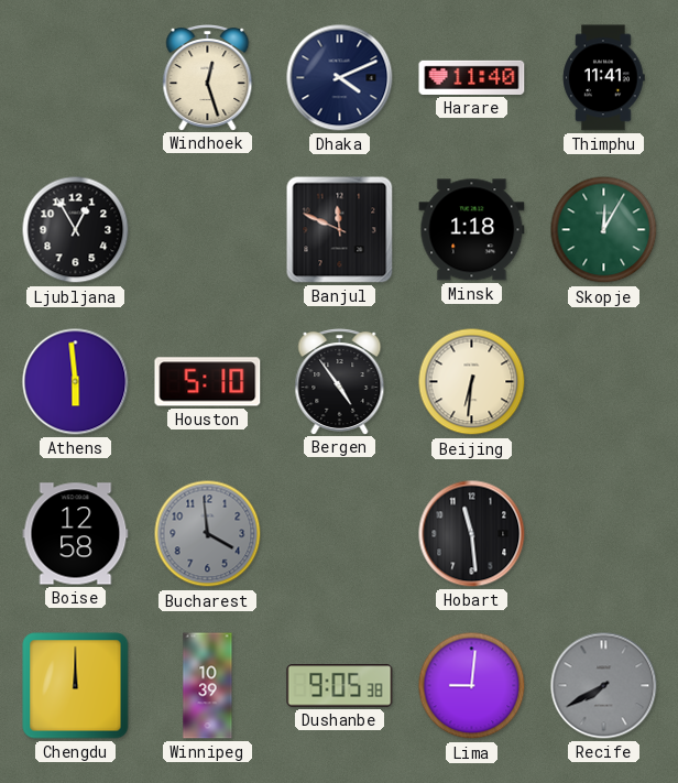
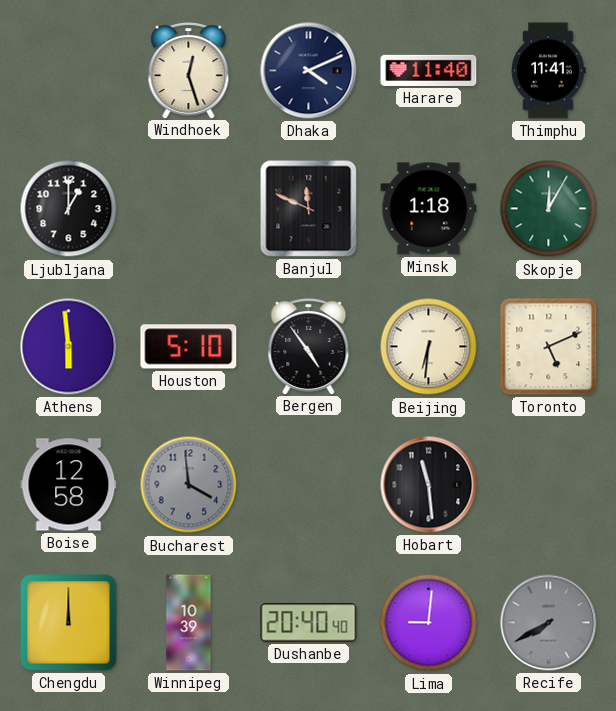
Ljubljana: 12:55 -> 1:00
Toronto: none -> 5:11
Dushanbe: 9:05 -> 20:40
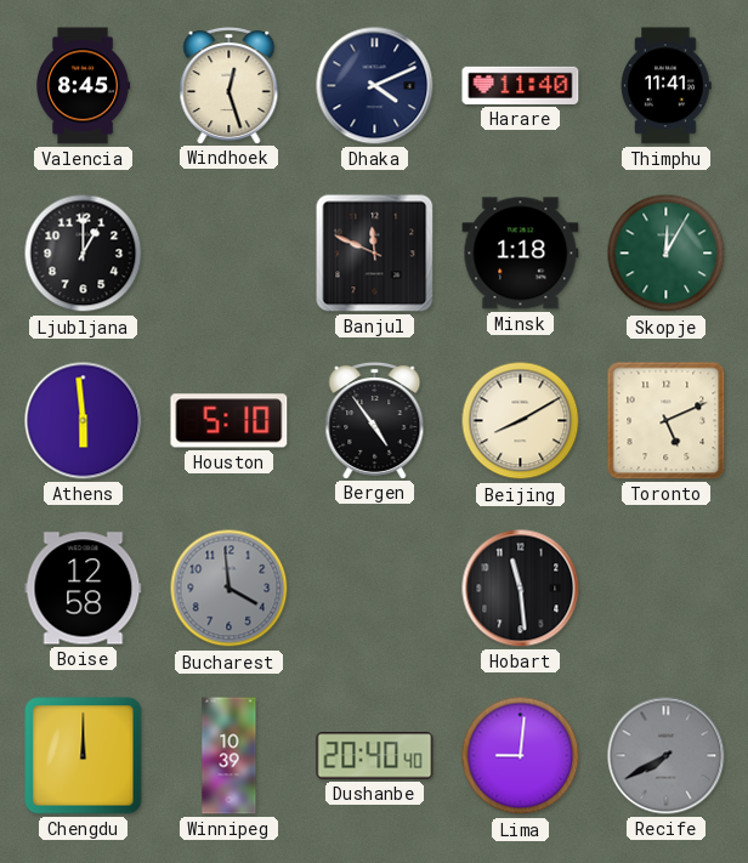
Valencia: none -> 8:45
Beijing: 6:31 -> 8:10
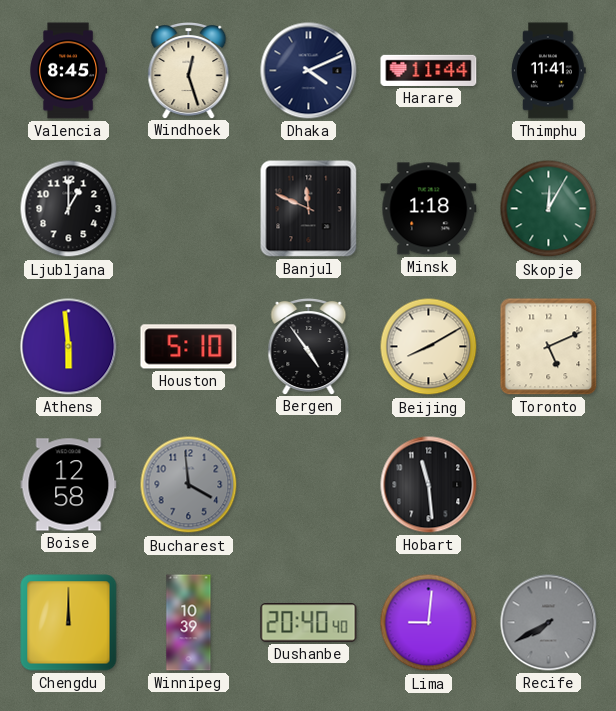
Harare: 11:40 -> 11:44
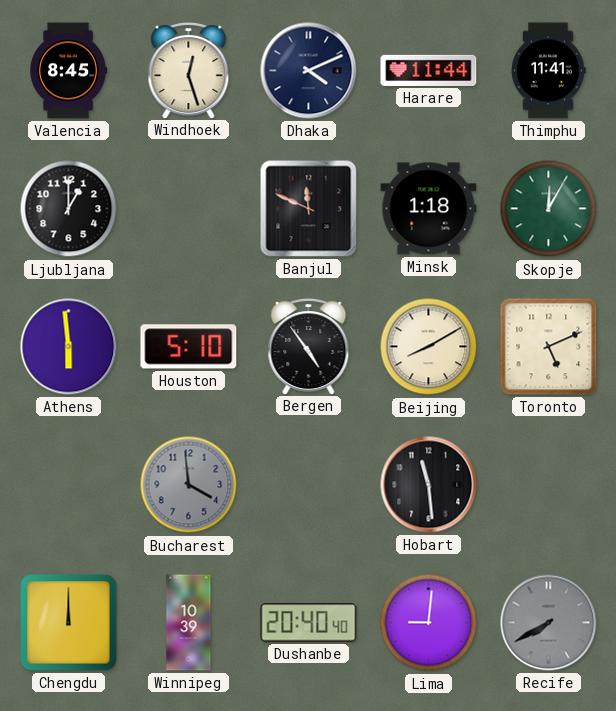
Boise: 12:58 -> none
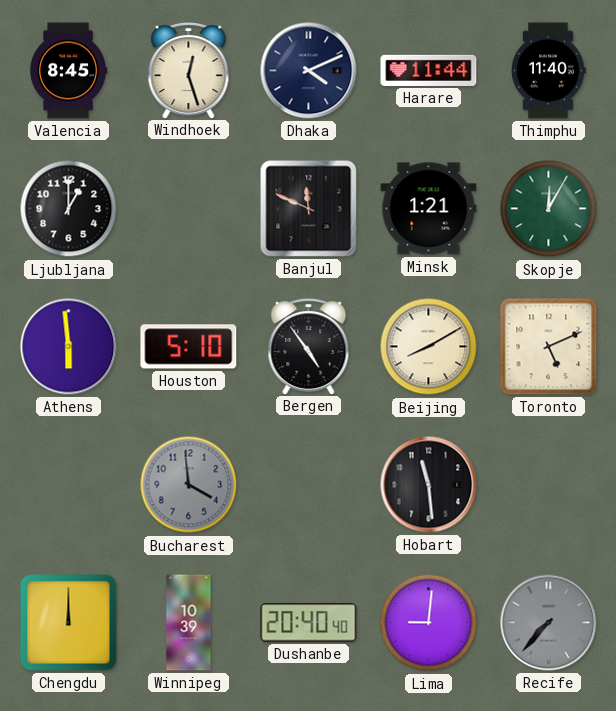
Thimphu: 11:41 -> 11:40
Minsk: 1:18 -> 1:21
Recife: 7:40 -> 7:37
